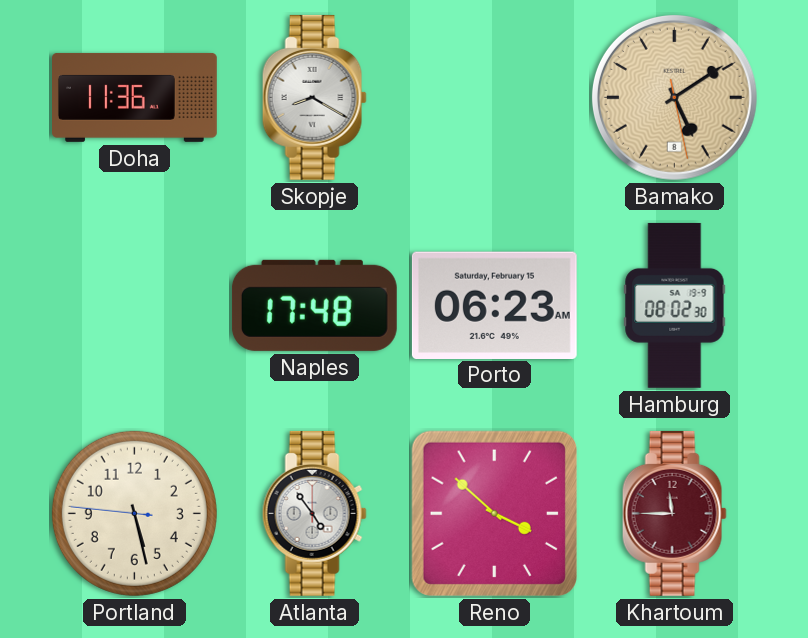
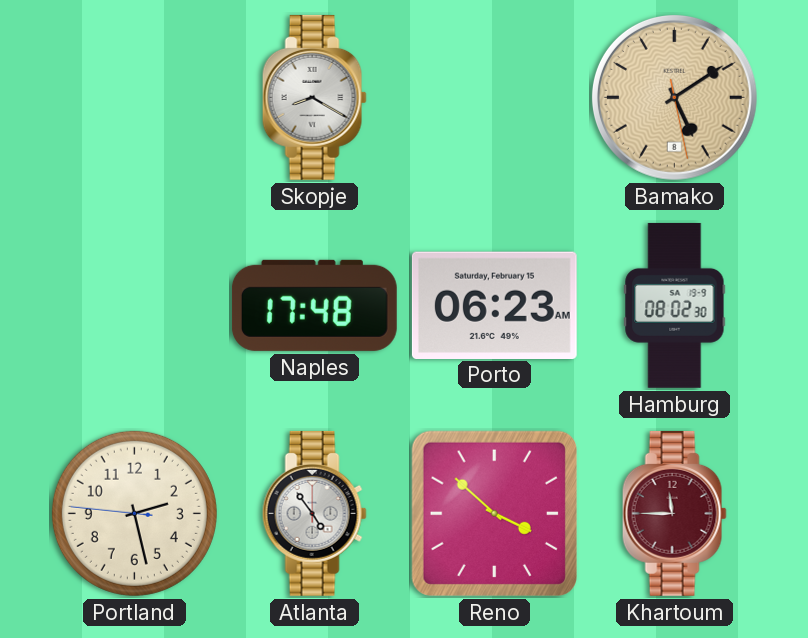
Doha: 11:36 -> none
Portland: 5:27 -> 2:27
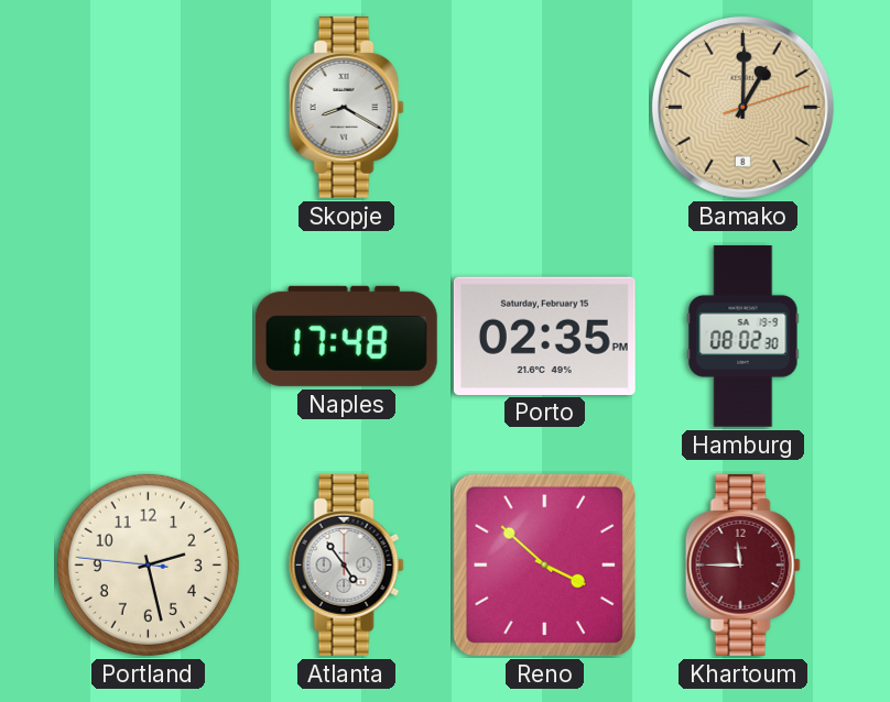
Bamako: 5:09 -> 1:00
Porto: 06:23 -> 02:35
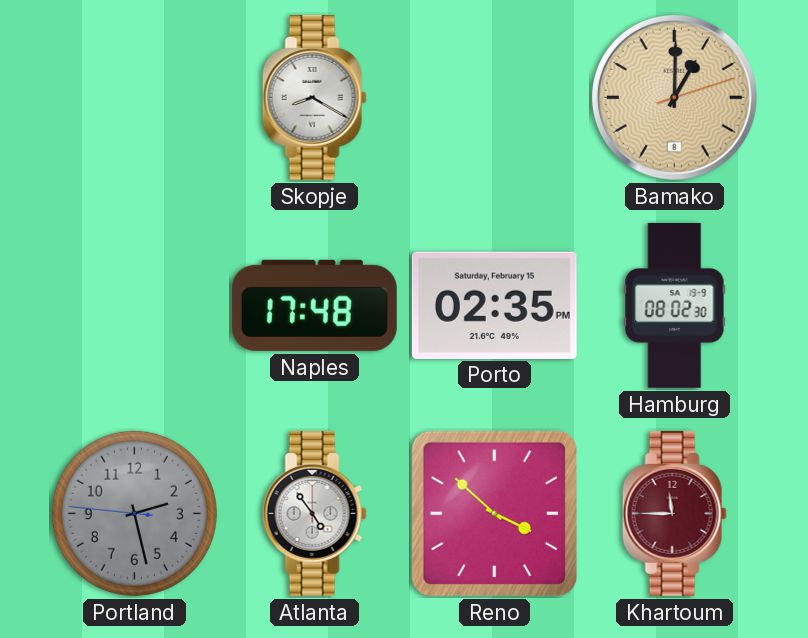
Portland dial: cream -> grey
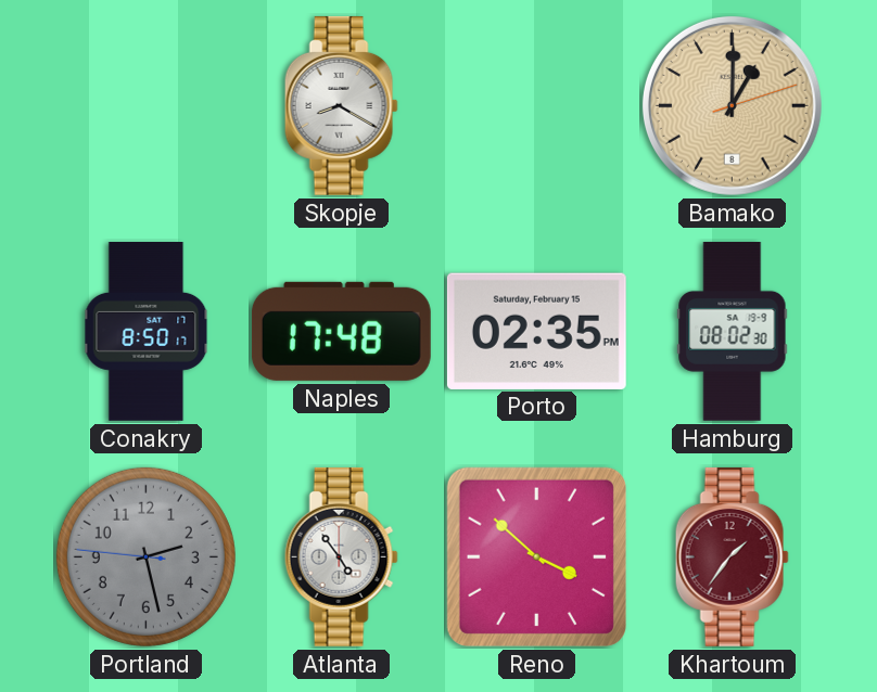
Conakry: none -> 8:50
Khartoum: 11:45 -> 1:36
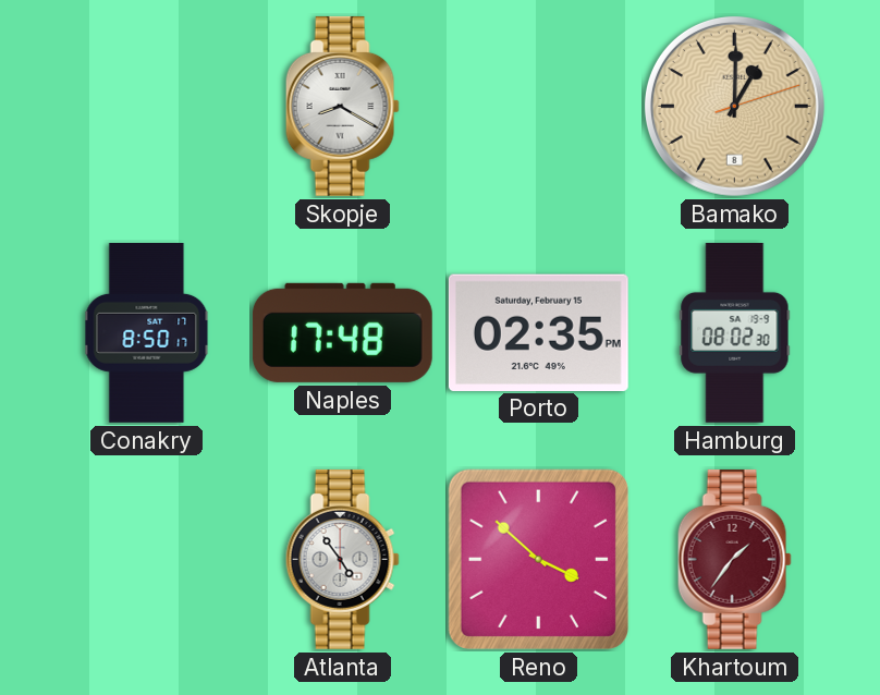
Portland: 2:27 -> none
